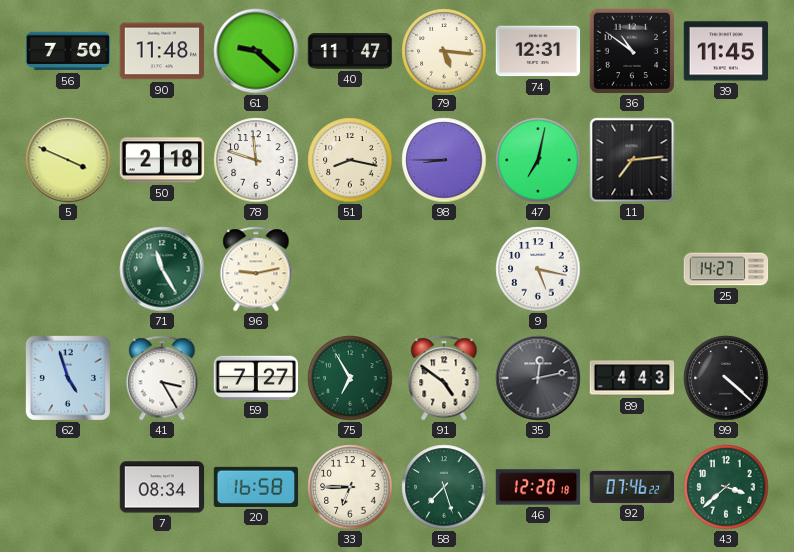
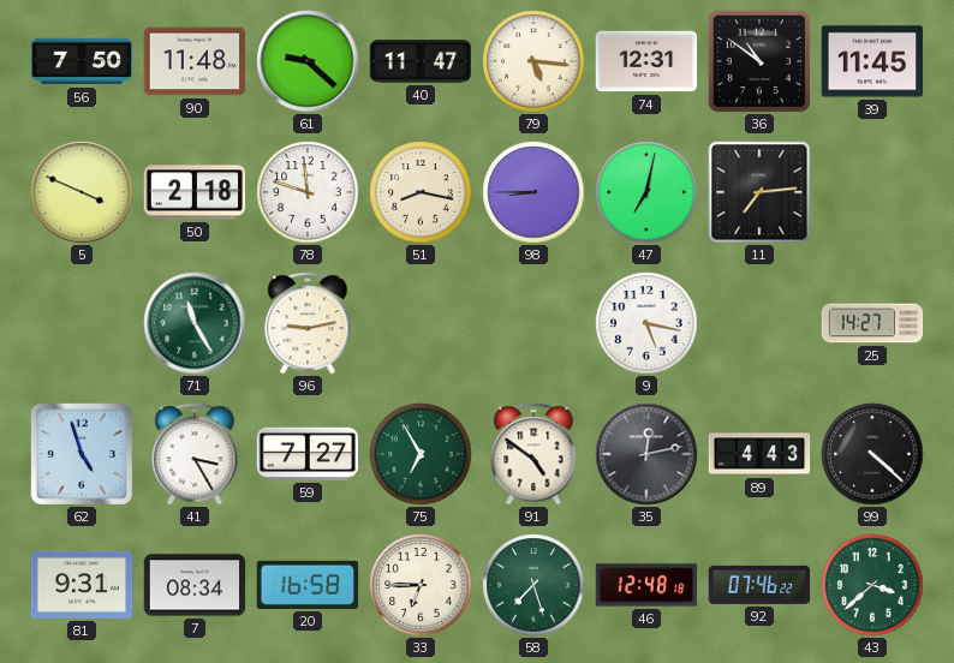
81: none -> 9:31
46: 12:20 -> 12:48
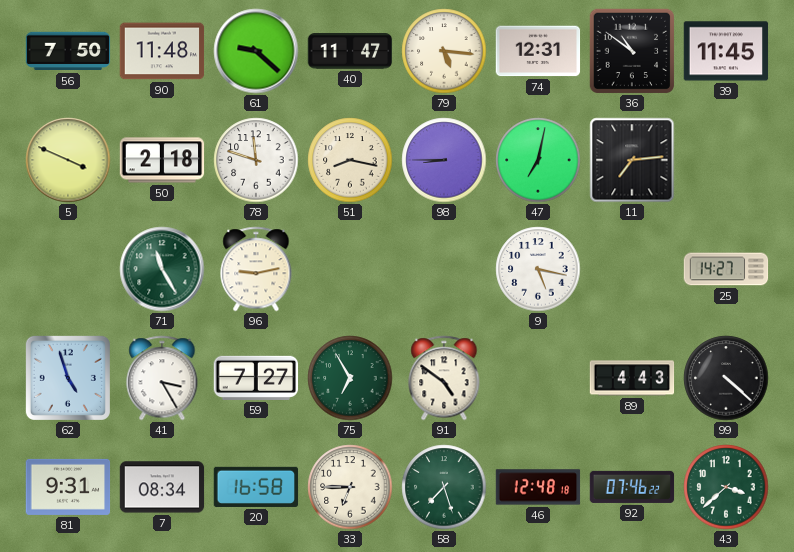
35: 12:13 -> none
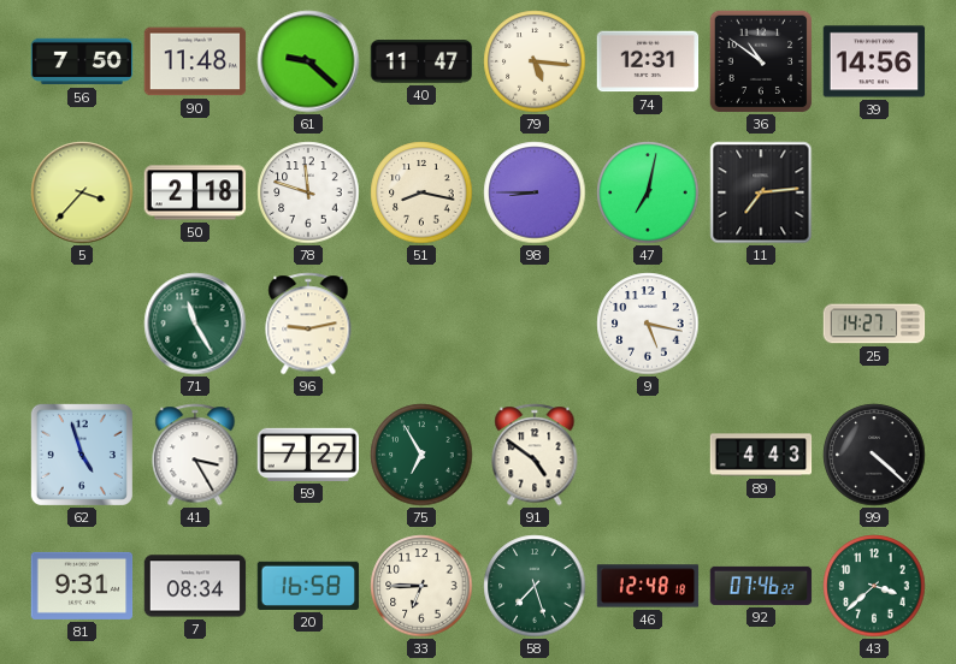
39: 11:45 -> 14:56
5: 3:49 -> 3:37
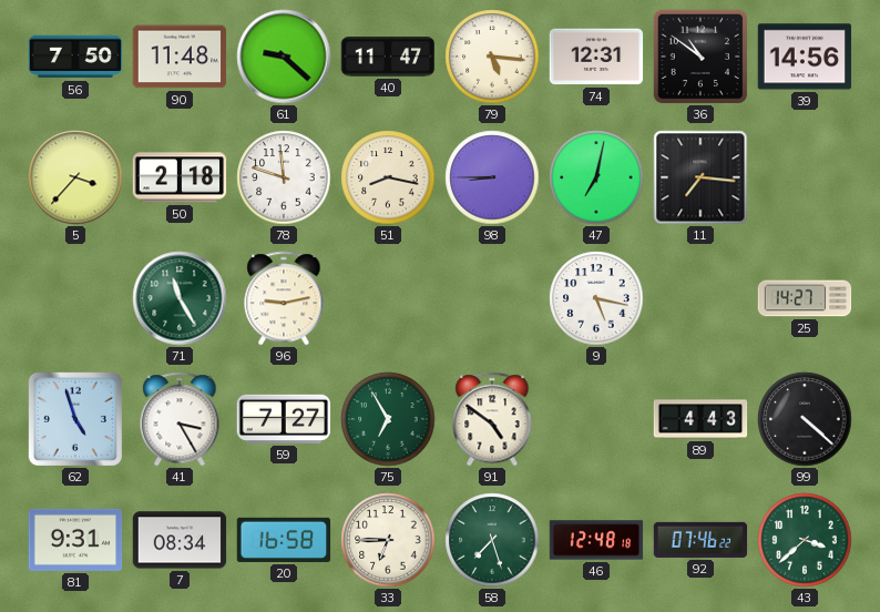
11: 7:14 -> 7:16
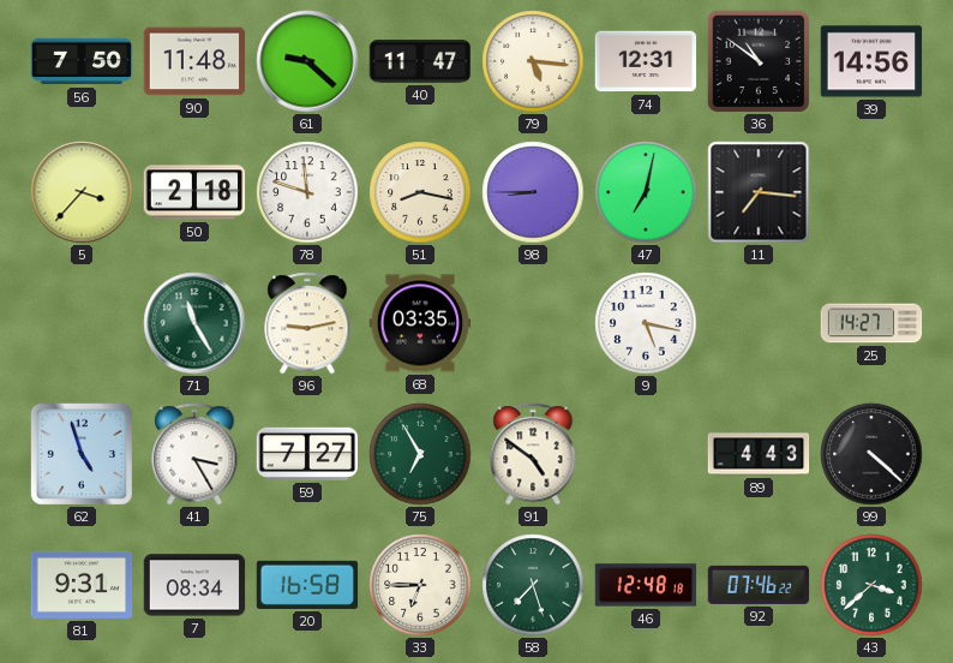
68: none -> 03:35
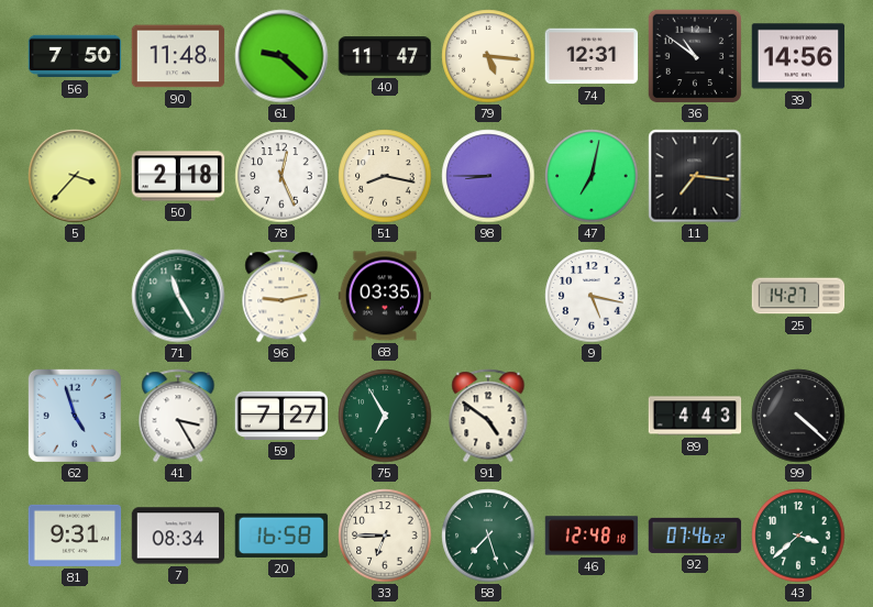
78: 11:48 -> 12:26
